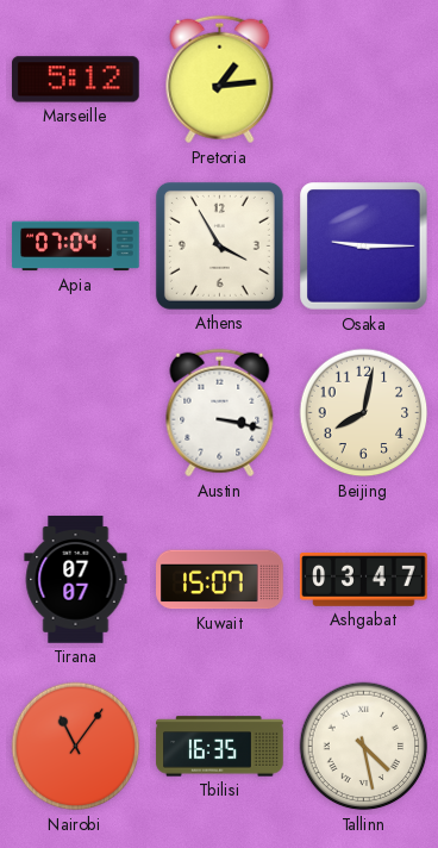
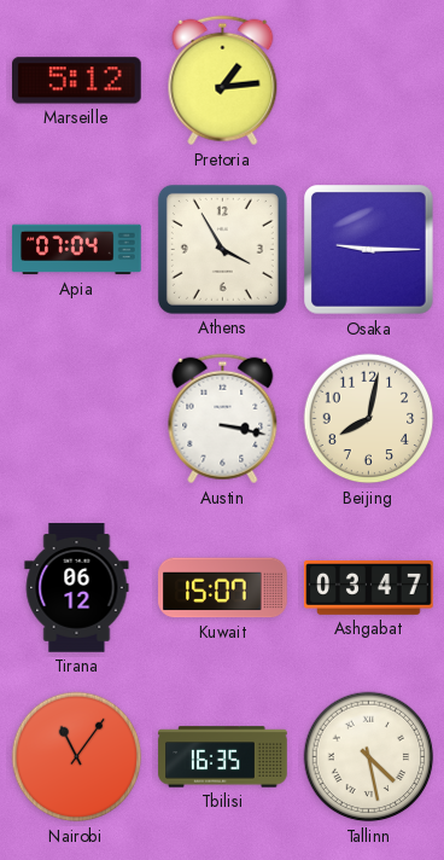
Tirana: 07:07 -> 06:12
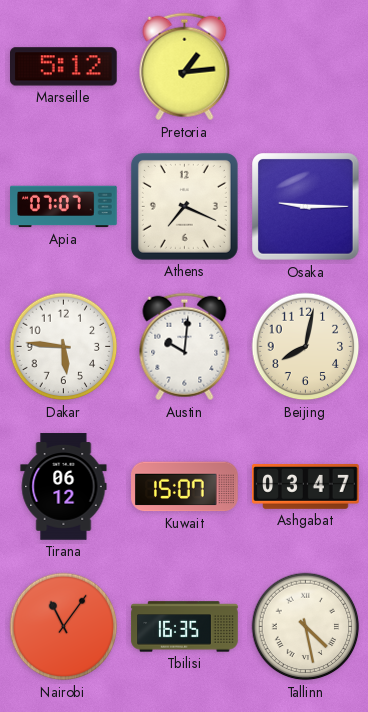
Apia: 07:04 -> 07:07
Athens: 3:55 -> 7:19
Dakar: none -> 5:46
Austin: 3:17 -> 10:01
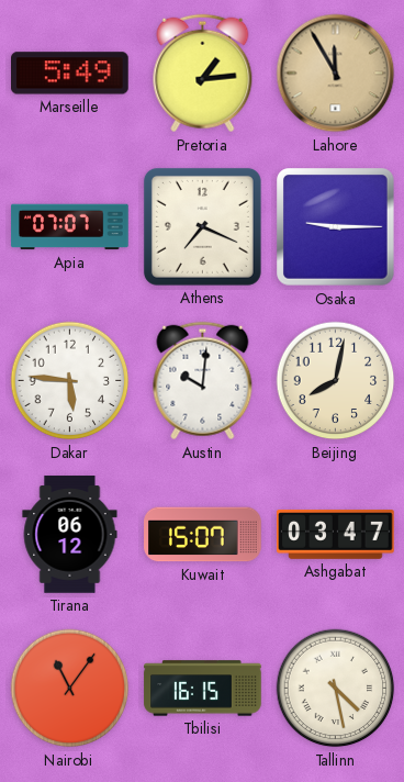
Marseille: 5:12 -> 5:49
Lahore: none -> 11:55
Tbilisi: 16:35 -> 16:15
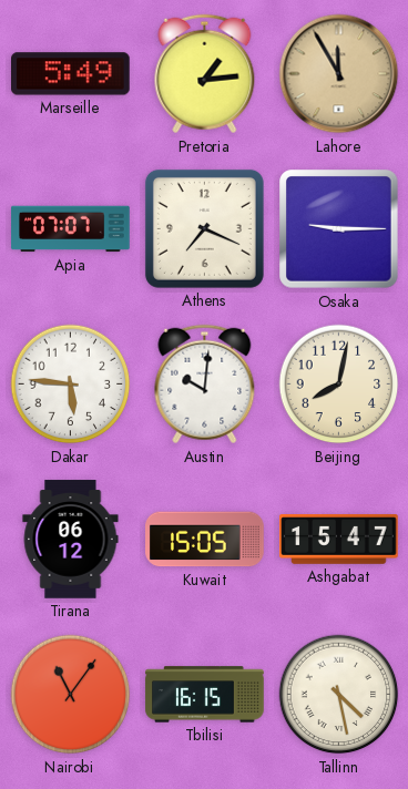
Kuwait: 15:07 -> 15:05
Ashgabat: 03:47 -> 15:47
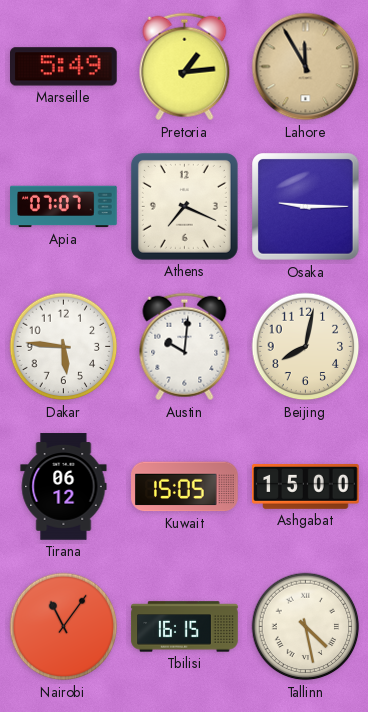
Ashgabat: 15:47 -> 15:00
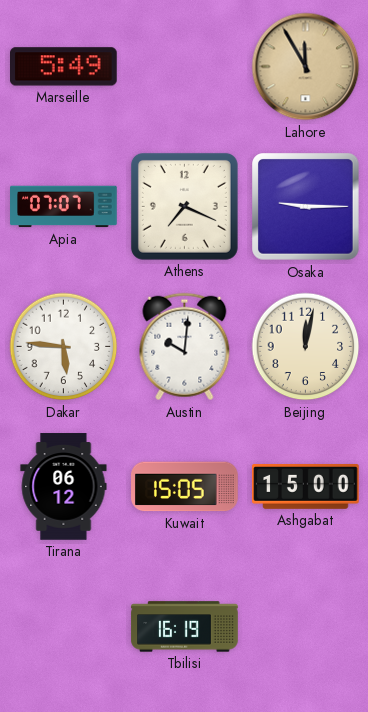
Pretoria: 1:14 -> none
Beijing: 8:02 -> 12:02
Nairobi: 11:06 -> none
Tbilisi: 16:15 -> 16:19
Tallinn: 4:28 -> none
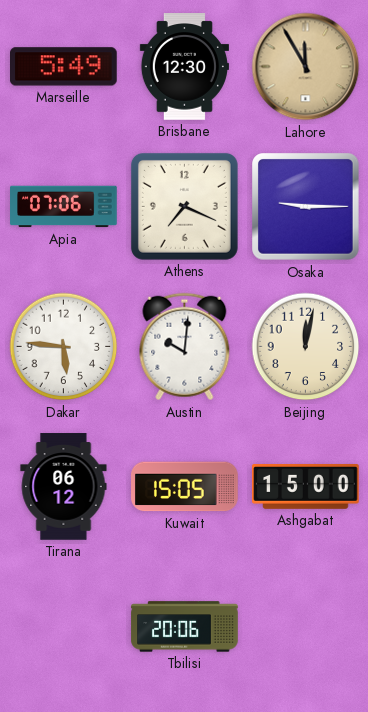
Brisbane: none -> 12:30
Apia: 07:07 -> 07:06
Tbilisi: 16:19 -> 20:06
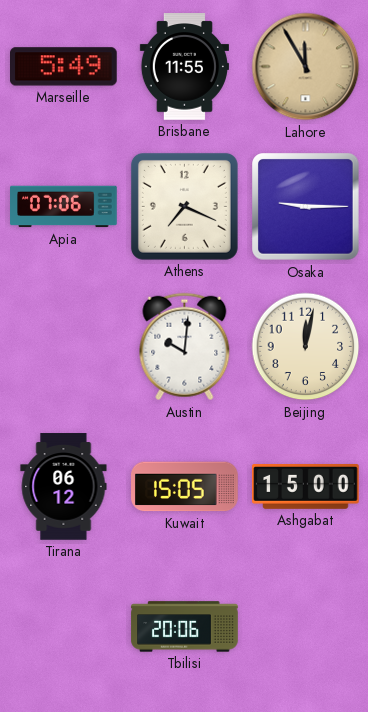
Brisbane: 12:30 -> 11:55
Dakar: 5:46 -> none
